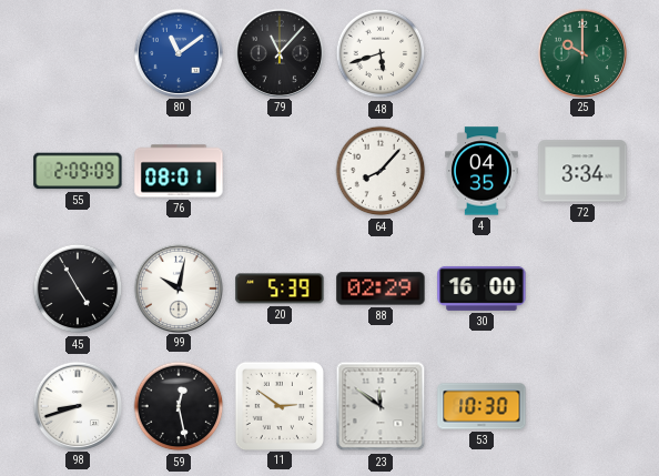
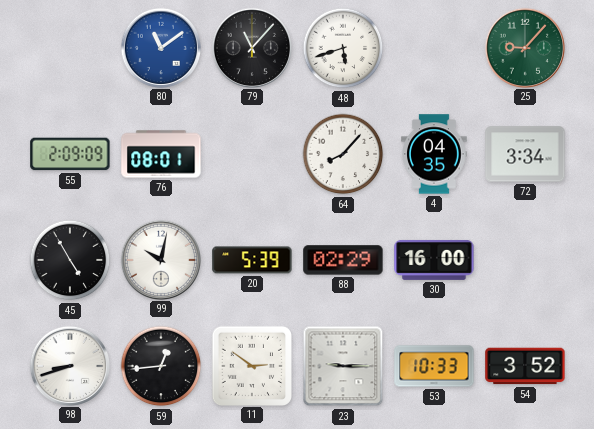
25: 10:00 -> 9:07
59: 12:28 -> 12:44
23: 11:51 -> 9:15
53: 10:30 -> 10:33
54: none -> 3:52
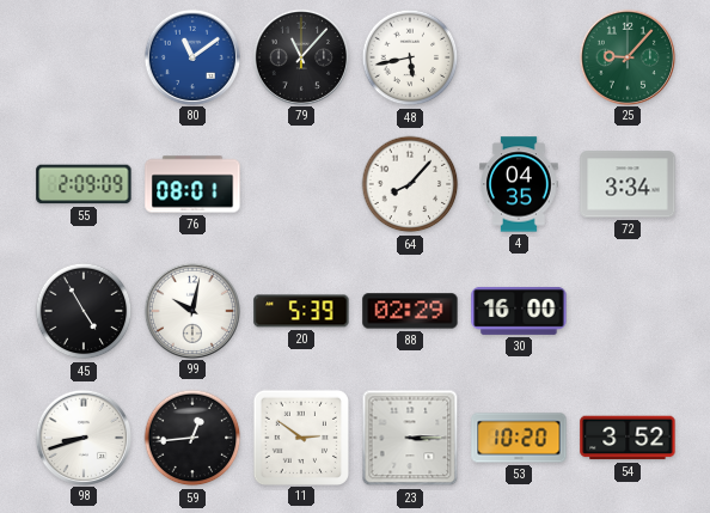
48: 5:42 -> 5:43
23: 9:15 -> 3:15
53: 10:33 -> 10:20
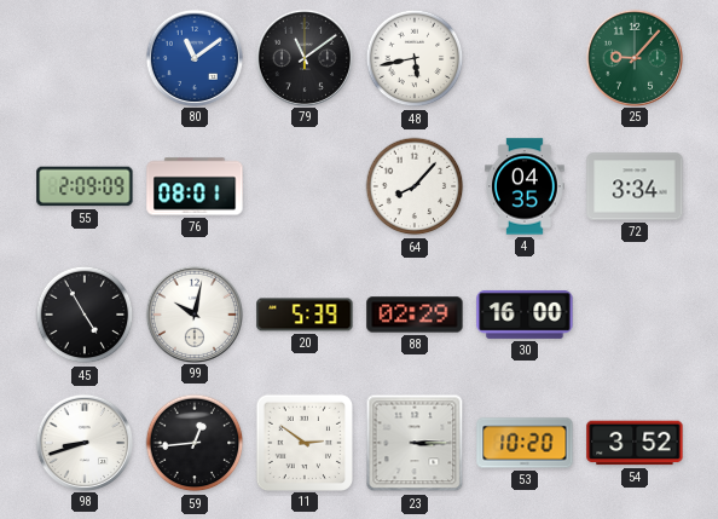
79: 11:07 -> 11:09
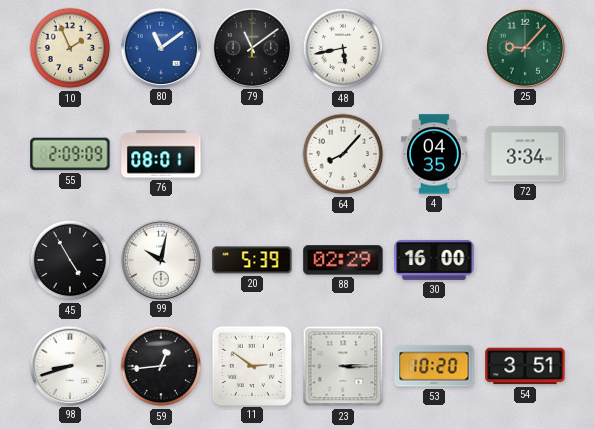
10: none -> 1:56
54: 3:52 -> 3:51
